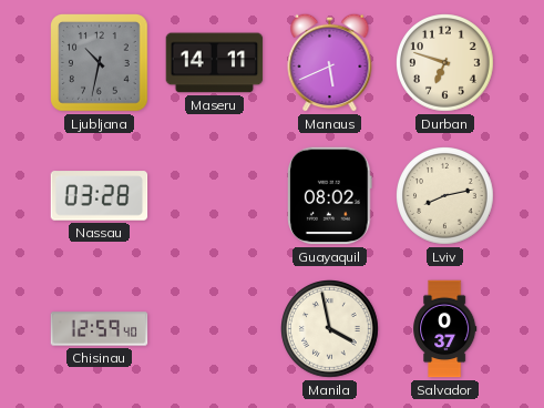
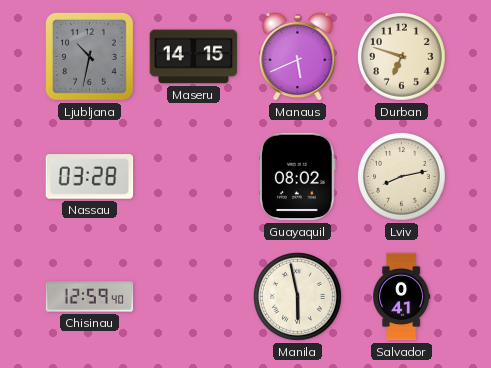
Maseru: 14:11 -> 14:15
Manila: 3:58 -> 5:58
Salvador: 0:37 -> 0:41
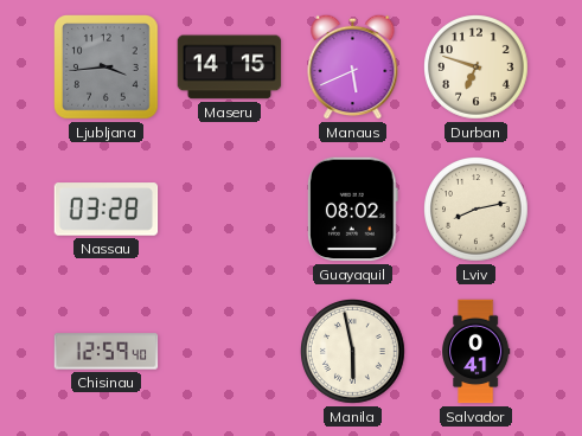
Ljubljana: 10:32 -> 3:44
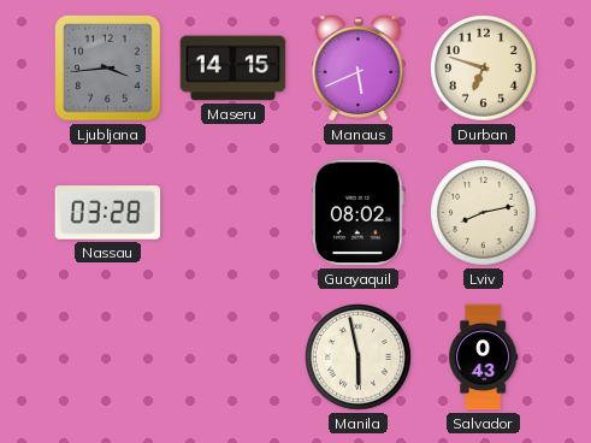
Chisinau: 12:59 -> none
Salvador: 0:41 -> 0:43
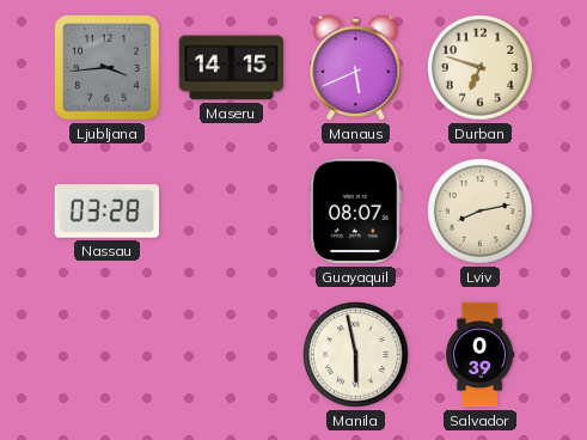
Guayaquil: 08:02 -> 08:07
Salvador: 0:43 -> 0:39
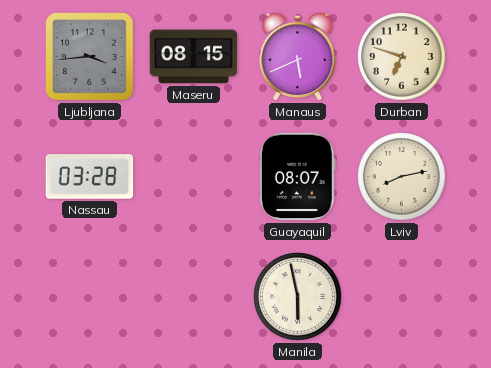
Maseru: 14:15 -> 08:15
Salvador: 0:39 -> none
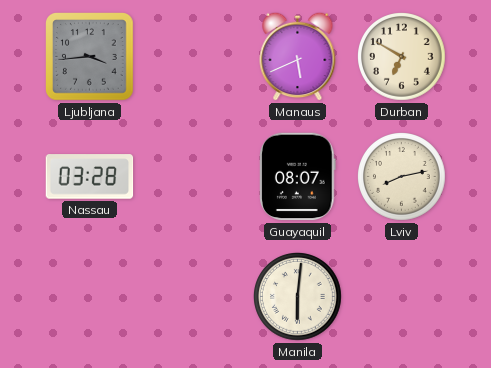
Maseru: 08:15 -> none
Durban: 6:48 -> 6:50
Manila: 5:58 -> 6:01
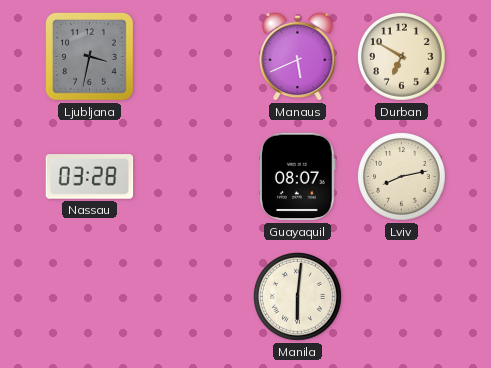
Ljubljana: 3:44 -> 3:32
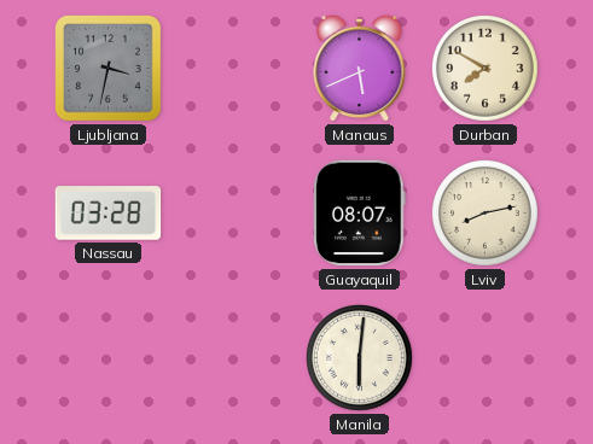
Durban: 6:50 -> 7:50
